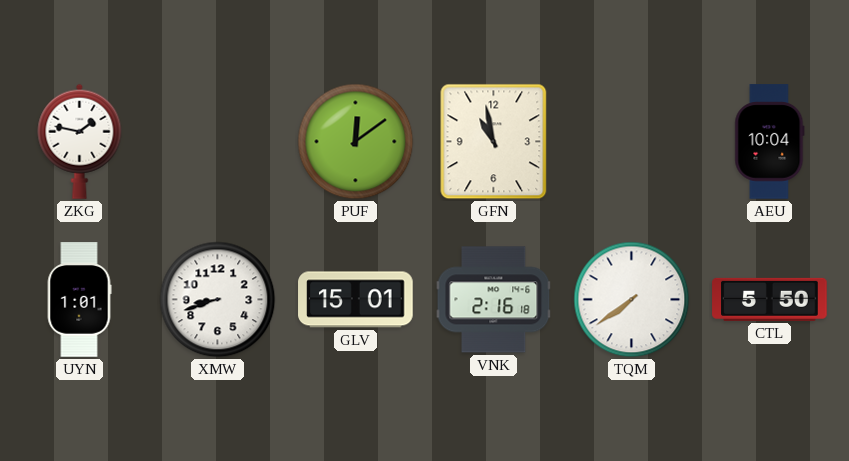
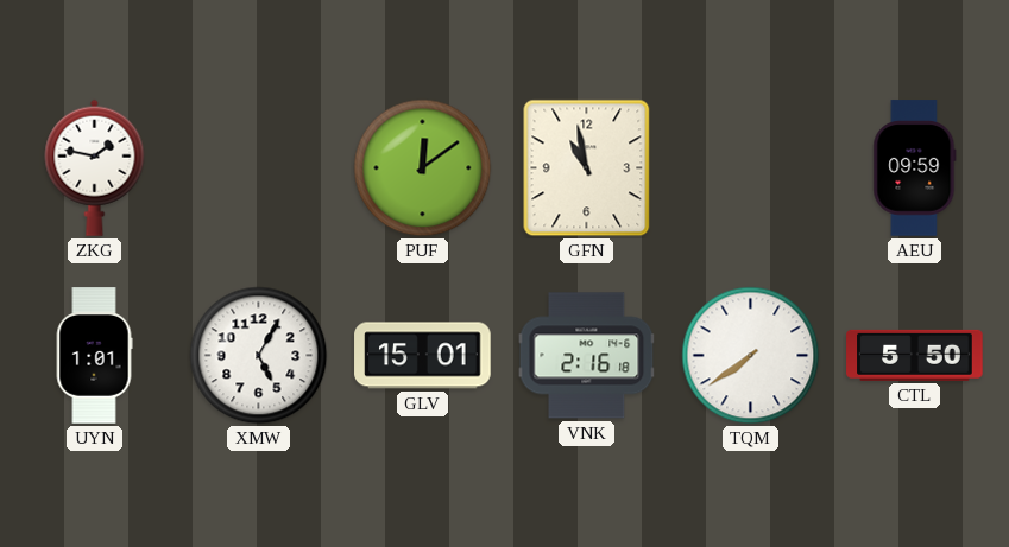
AEU: 10:04 -> 09:59
XMW: 8:42 -> 5:05
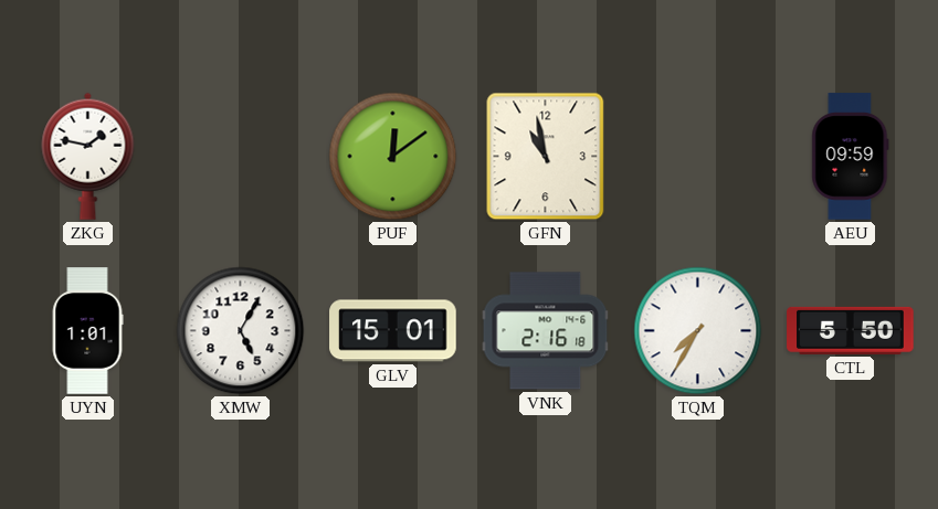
TQM: 7:39 -> 7:35
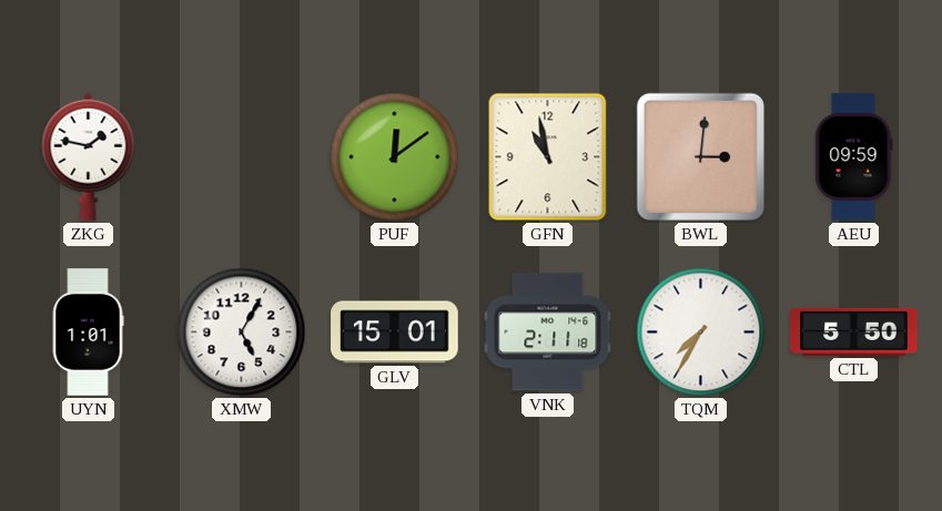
BWL: none -> 3:01
VNK: 2:16 -> 2:11
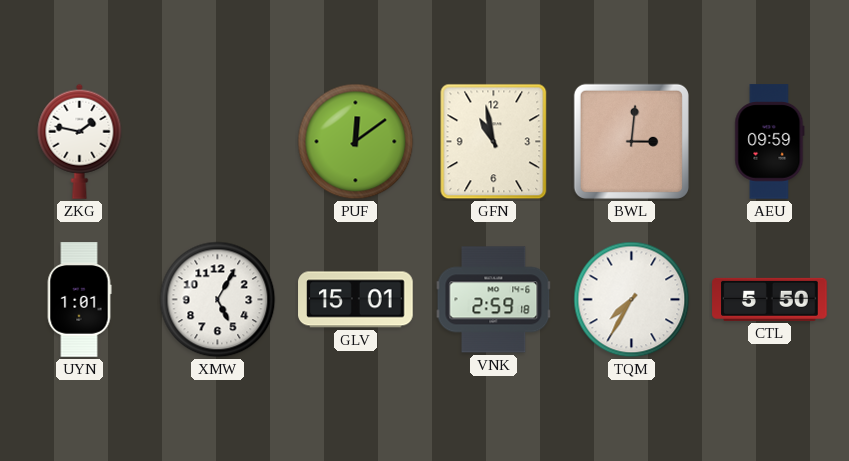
VNK: 2:11 -> 2:59
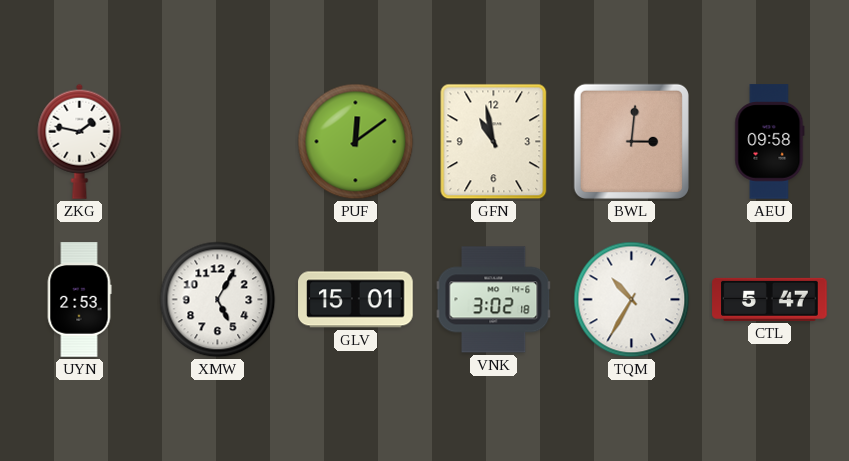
AEU: 09:59 -> 09:58
UYN: 1:01 -> 2:53
VNK: 2:59 -> 3:02
TQM: 7:35 -> 10:35
CTL: 5:50 -> 5:47
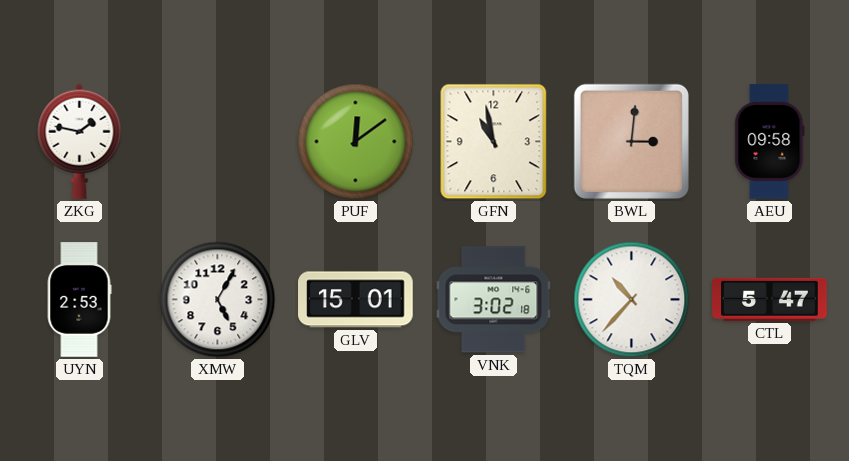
TQM: 10:35 -> 10:37
